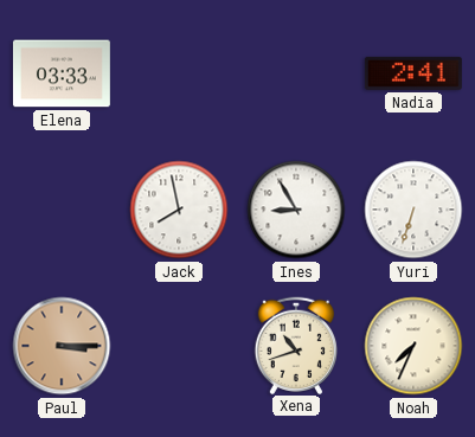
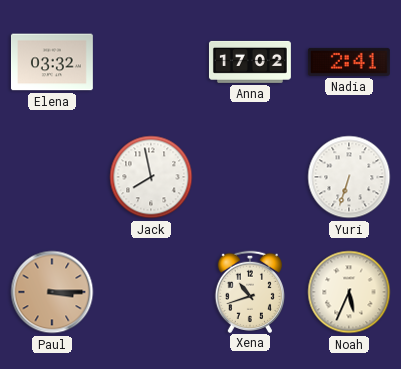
Elena: 03:33 -> 03:32
Anna: none -> 17:02
Ines: 8:55 -> none
Noah: 7:34 -> 5:34
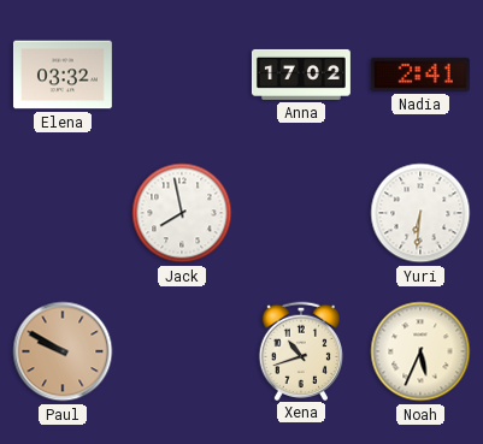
Yuri: 6:33 -> 6:31
Paul: 3:15 -> 9:50
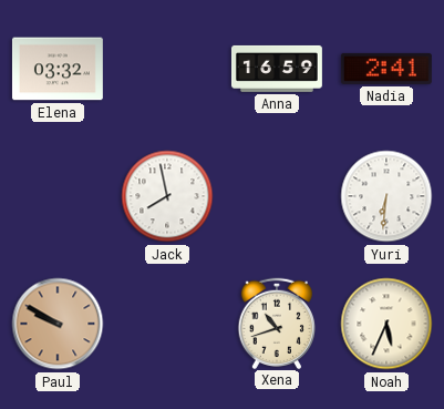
Anna: 17:02 -> 16:59
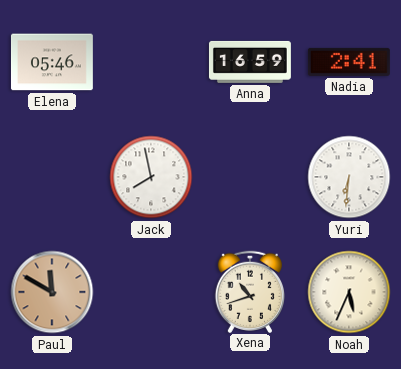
Elena: 03:32 -> 05:46
Paul: 9:50 -> 11:50
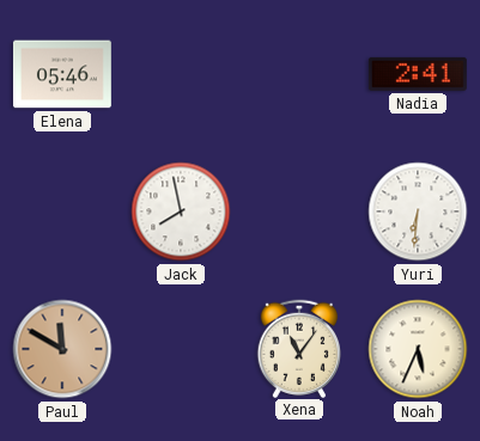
Anna: 16:59 -> none
Xena: 10:42 -> 11:06
